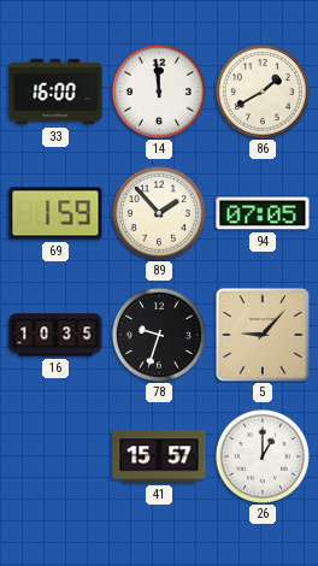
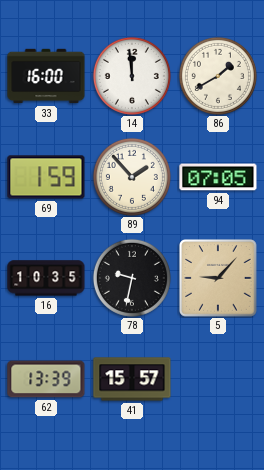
78: 9:33 -> 9:32
62: none -> 13:39
26: 1:00 -> none
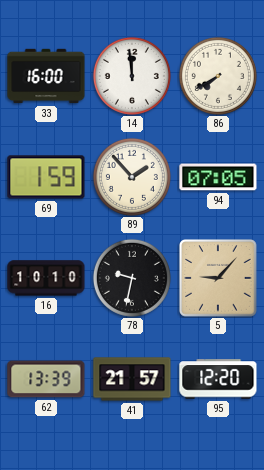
86: 1:40 -> 7:40
16: 10:35 -> 10:10
41: 15:57 -> 21:57
95: none -> 12:20
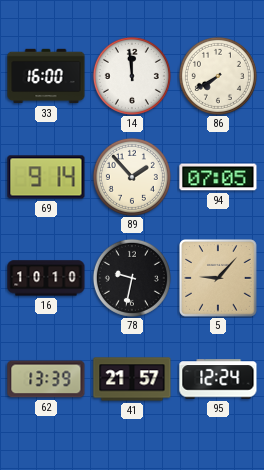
69: 1:59 -> 9:14
95: 12:20 -> 12:24
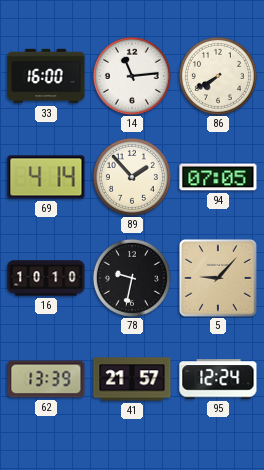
14: 11:59 -> 11:14
69: 9:14 -> 4:14
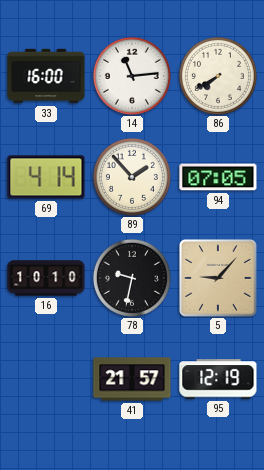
62: 13:39 -> none
95: 12:24 -> 12:19
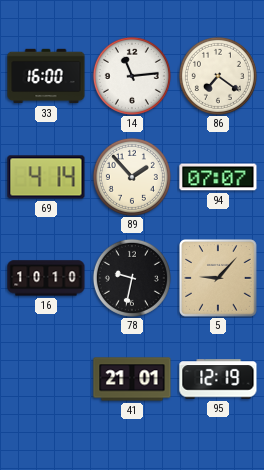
86: 7:40 -> 7:21
94: 07:05 -> 07:07
41: 21:57 -> 21:01
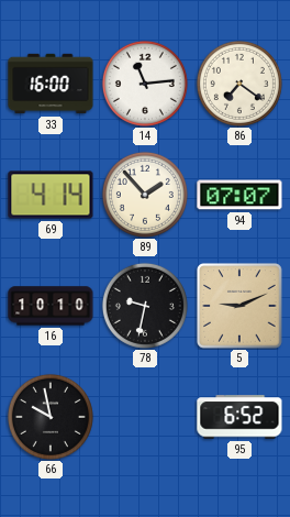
5: 9:07 -> 9:11
66: none -> 9:58
41: 21:01 -> none
95: 12:19 -> 6:52
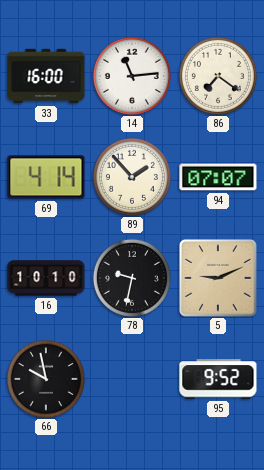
95: 6:52 -> 9:52
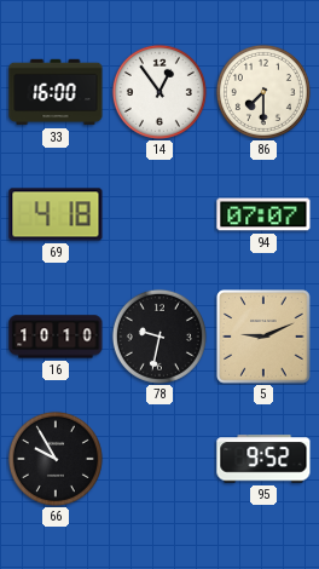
14: 11:14 -> 12:54
86: 7:21 -> 7:30
69: 4:14 -> 4:18
89: 1:53 -> none
66: 9:58 -> 9:55
